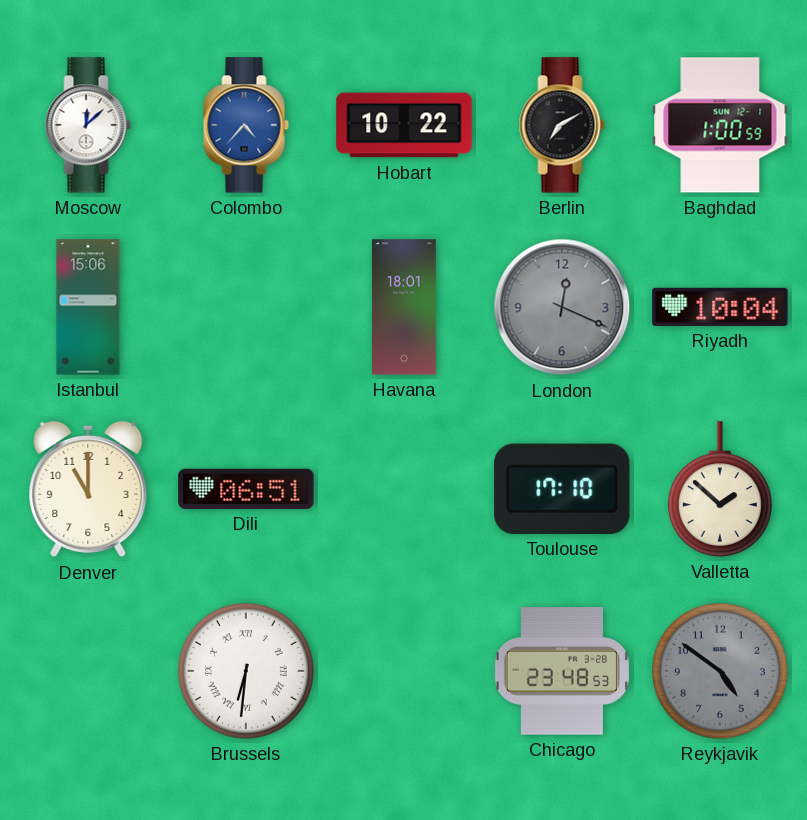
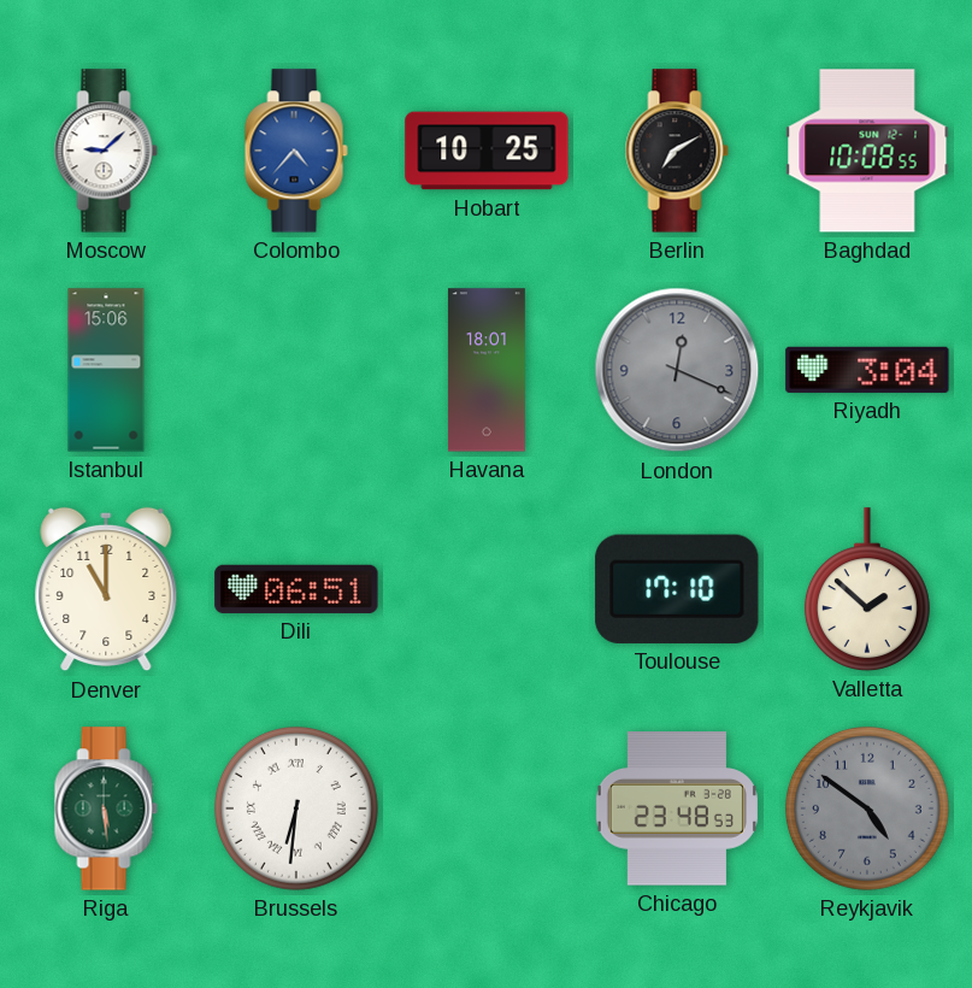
Moscow: 12:08 -> 9:08
Hobart: 10:22 -> 10:25
Baghdad: 1:00 -> 10:08
Riyadh: 10:04 -> 3:04
Riga: none -> 5:29
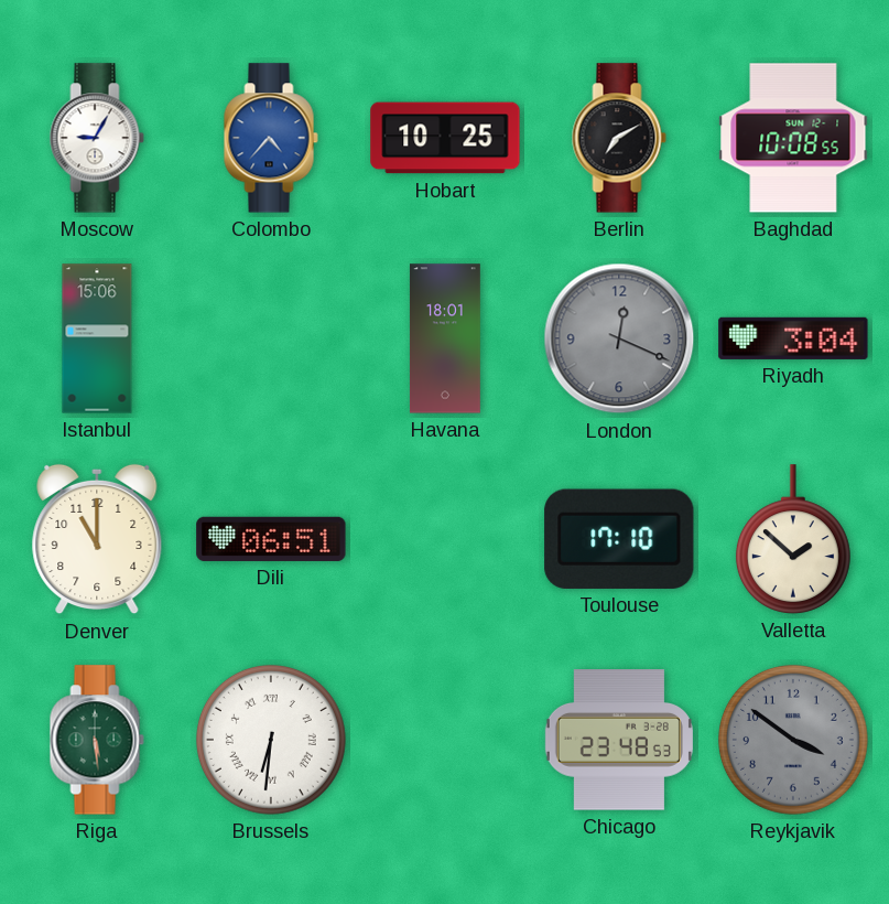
Moscow: 9:08 -> 9:05
Reykjavik: 4:51 -> 3:51
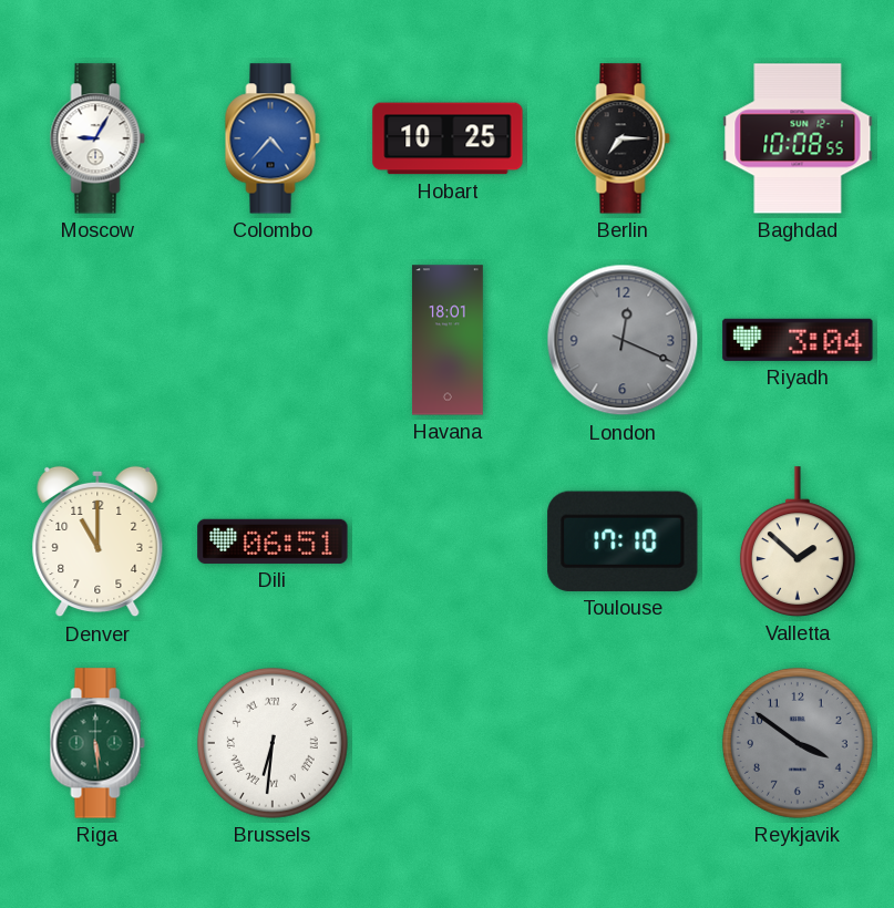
Berlin: 7:10 -> 7:15
Istanbul: 15:06 -> none
Chicago: 23:48 -> none
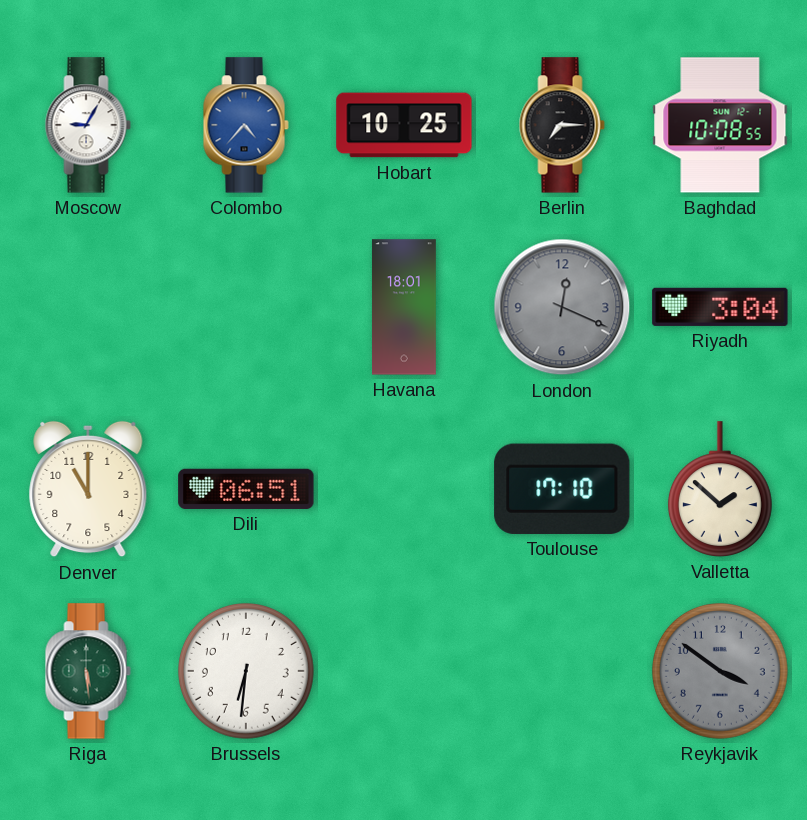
Brussels numerals: Roman -> Arabic
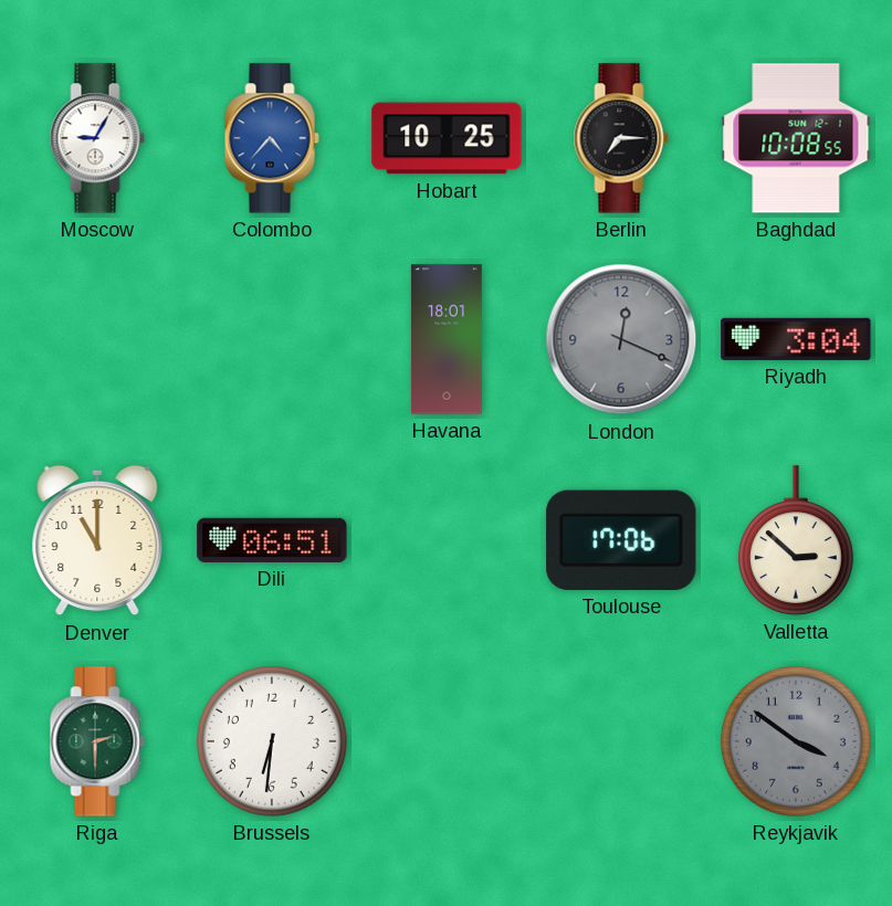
Toulouse: 17:10 -> 17:06
Valletta: 1:52 -> 2:52
Riga: 5:29 -> 2:30
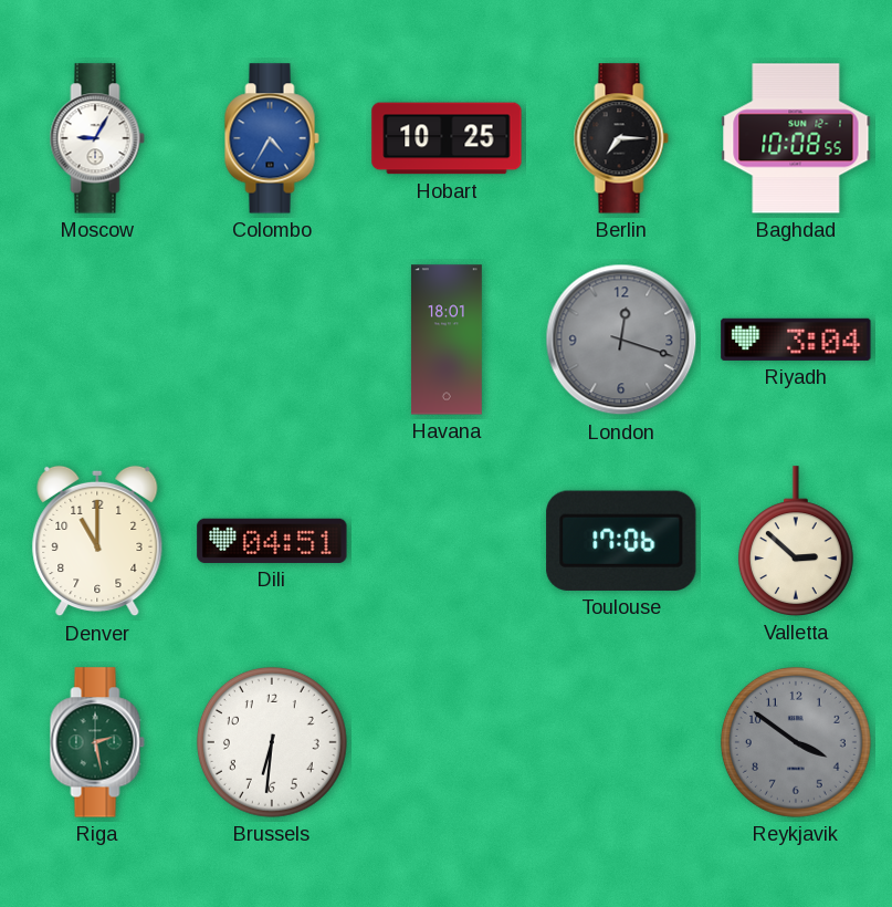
Colombo: 4:37 -> 4:35
London: 12:19 -> 12:18
Dili: 06:51 -> 04:51
Riga: 2:30 -> 2:28
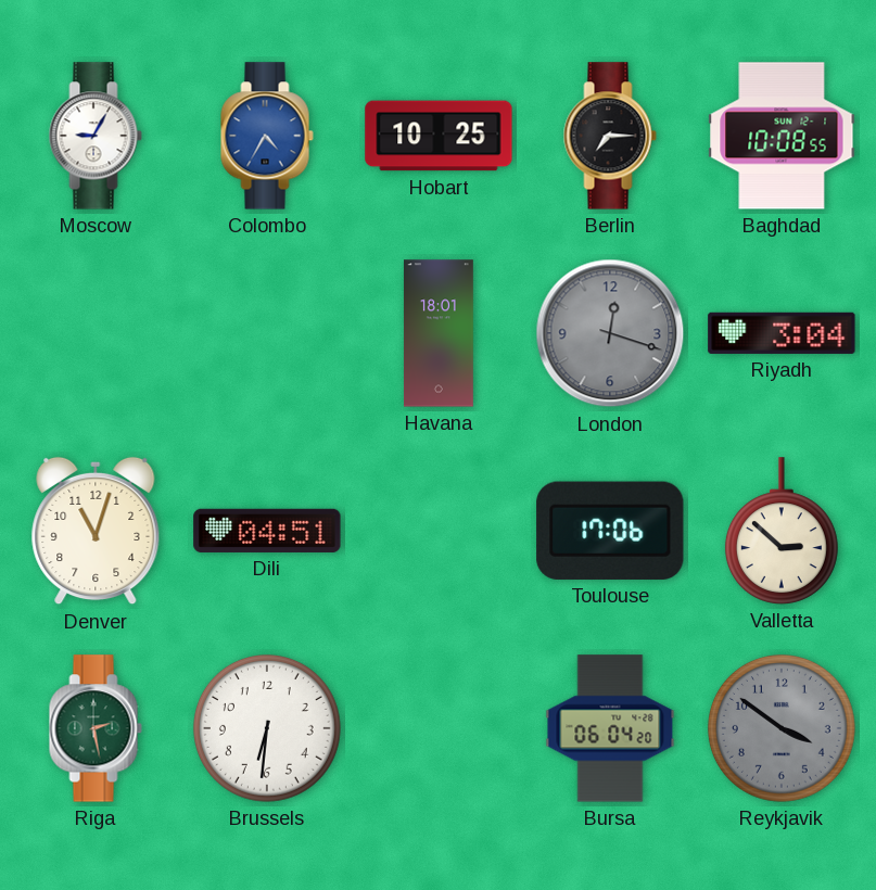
Denver: 11:00 -> 11:03
Bursa: none -> 06:04
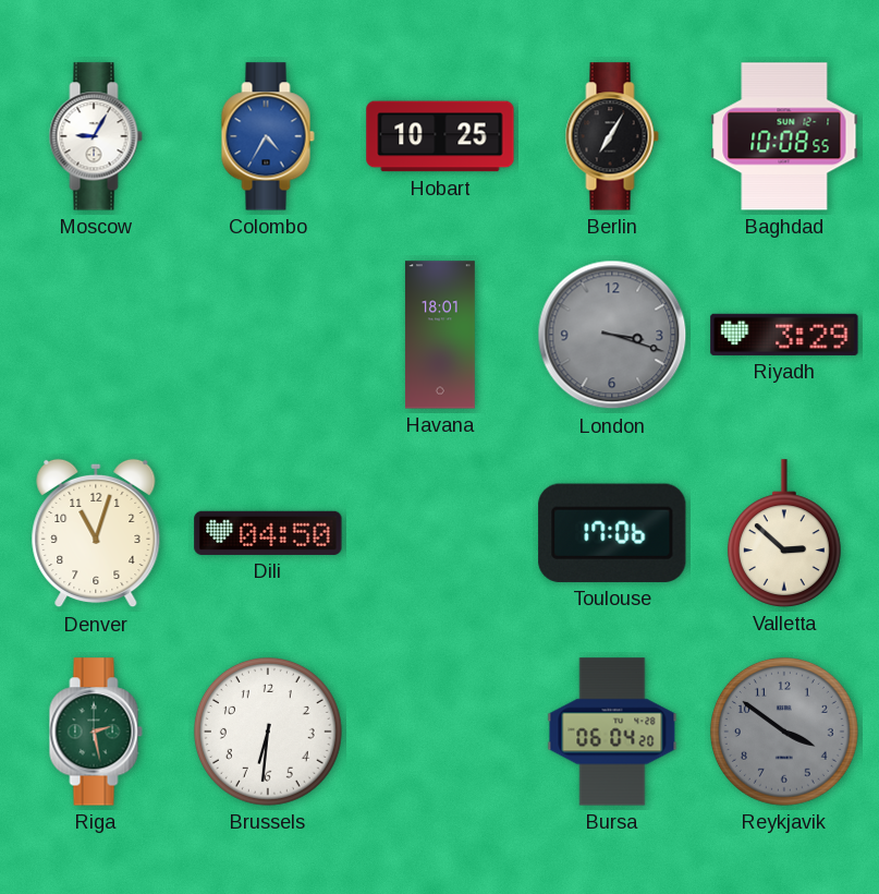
Berlin: 7:15 -> 7:05
London: 12:18 -> 3:18
Riyadh: 3:04 -> 3:29
Dili: 04:51 -> 04:50
